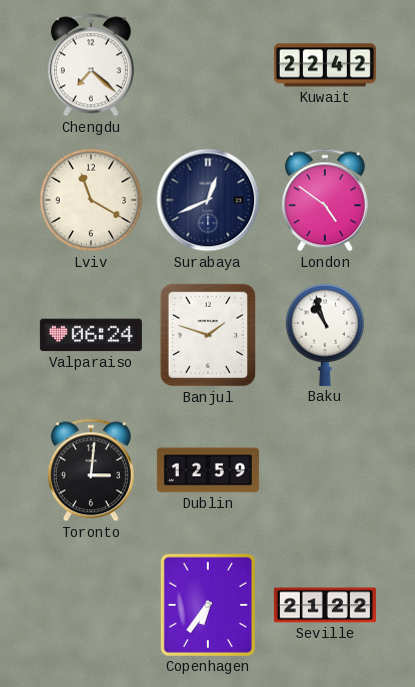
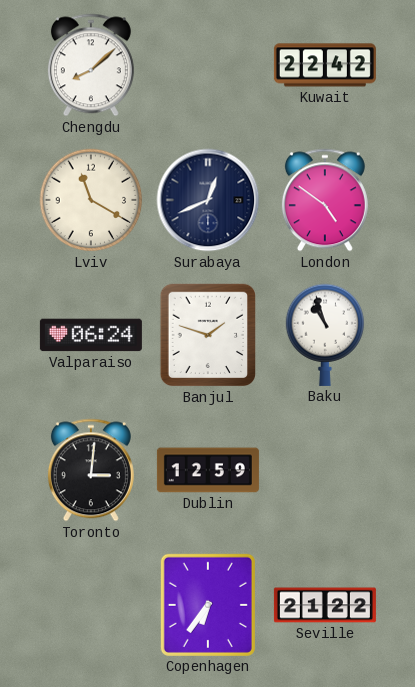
Chengdu: 7:22 -> 8:08
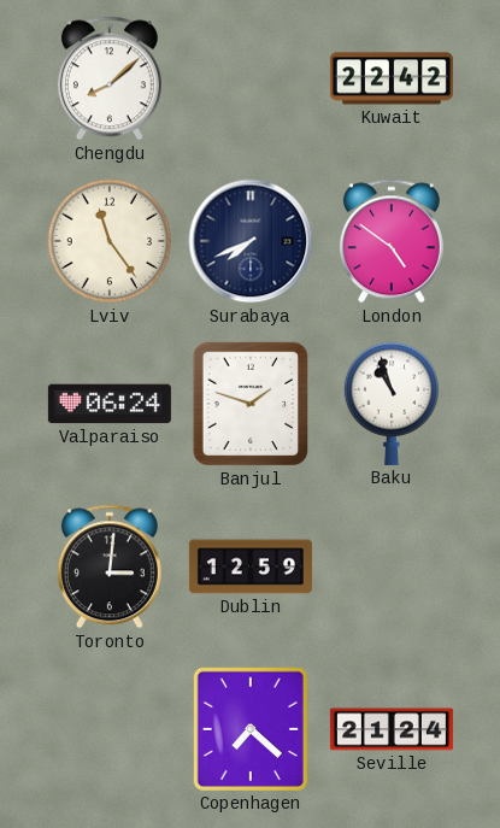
Lviv: 11:20 -> 11:24
Surabaya: 12:41 -> 7:41
Copenhagen: 6:36 -> 7:22
Seville: 21:22 -> 21:24
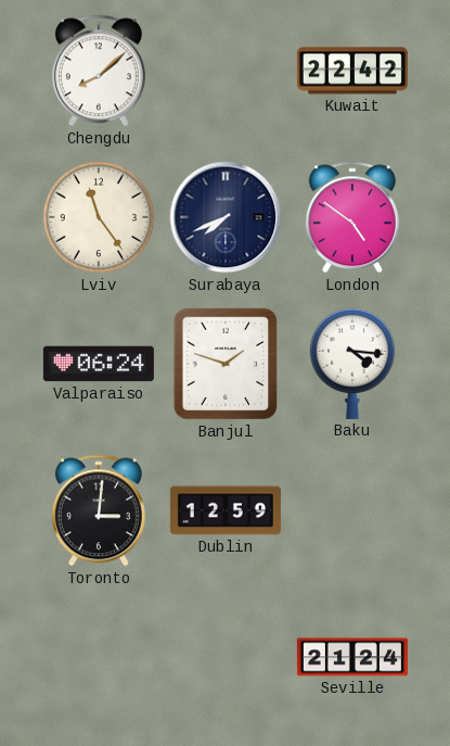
Baku: 10:57 -> 4:16
Copenhagen: 7:22 -> none
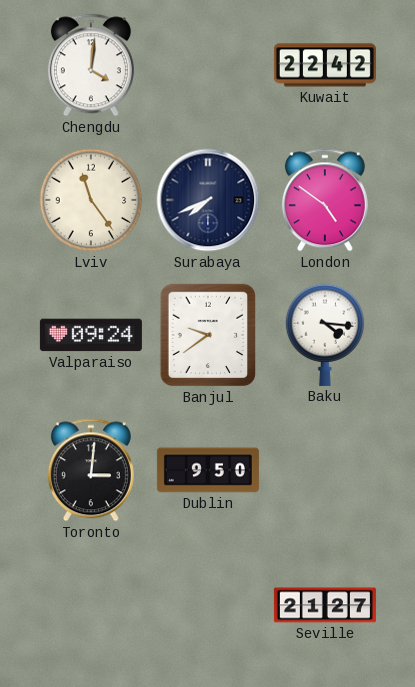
Chengdu: 8:08 -> 4:01
Valparaiso: 06:24 -> 09:24
Banjul: 1:48 -> 9:39
Dublin: 12:59 -> 9:50
Seville: 21:24 -> 21:27
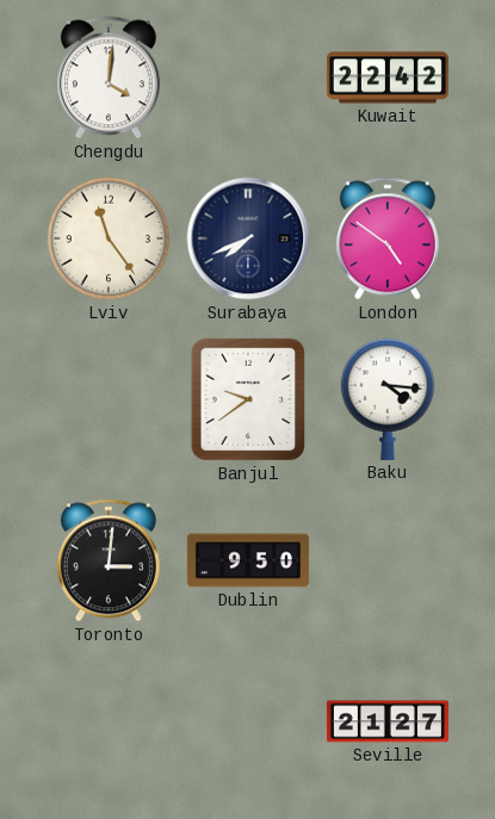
Valparaiso: 09:24 -> none
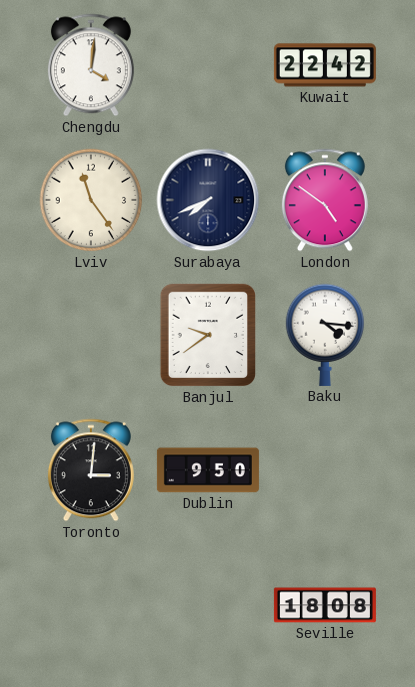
Seville: 21:27 -> 18:08
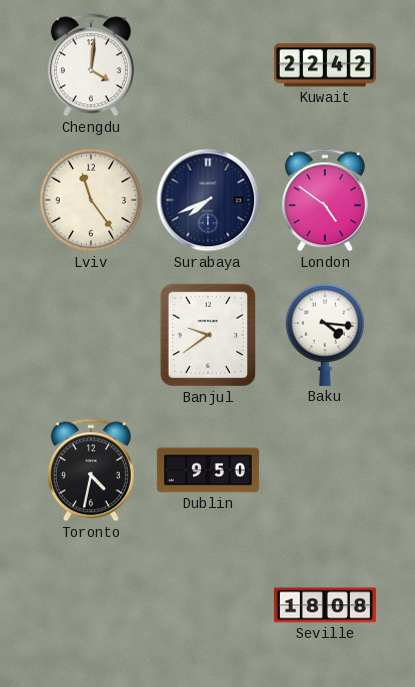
Toronto: 3:01 -> 4:32
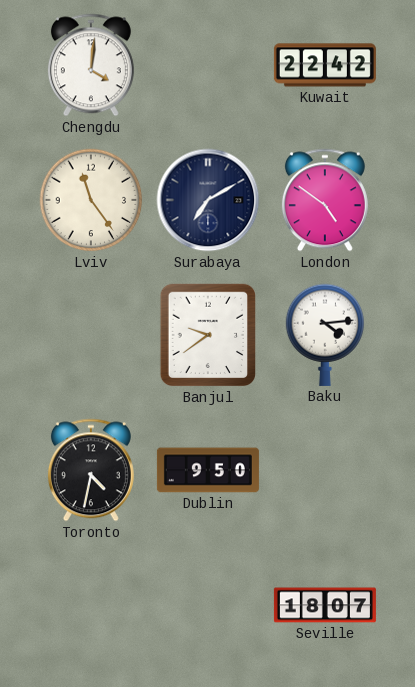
Surabaya: 7:41 -> 7:10
Baku: 4:16 -> 4:14
Seville: 18:08 -> 18:07
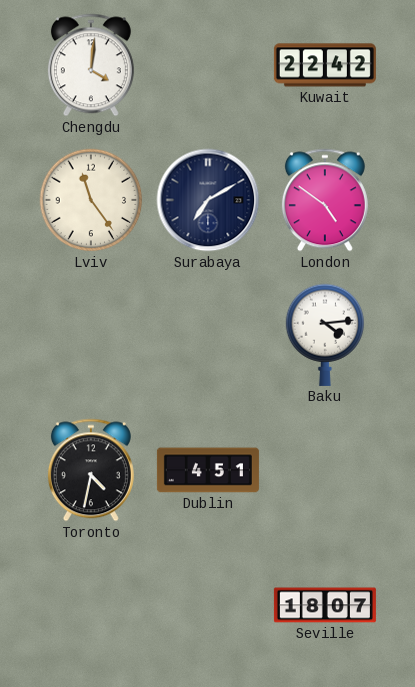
Banjul: 9:39 -> none
Dublin: 9:50 -> 4:51
